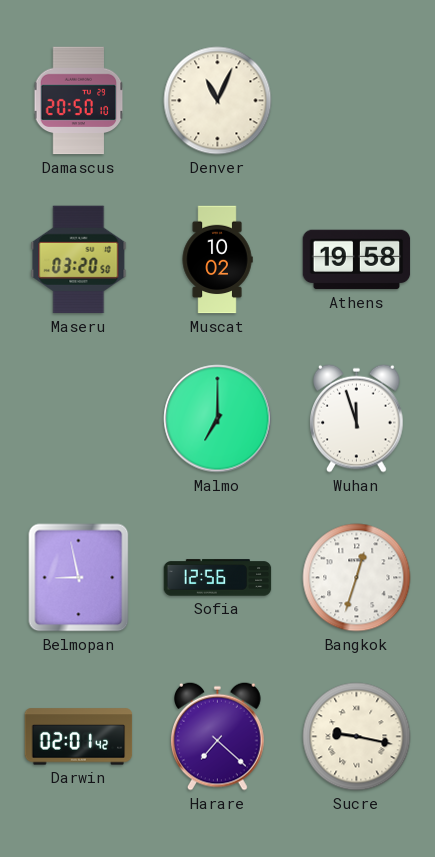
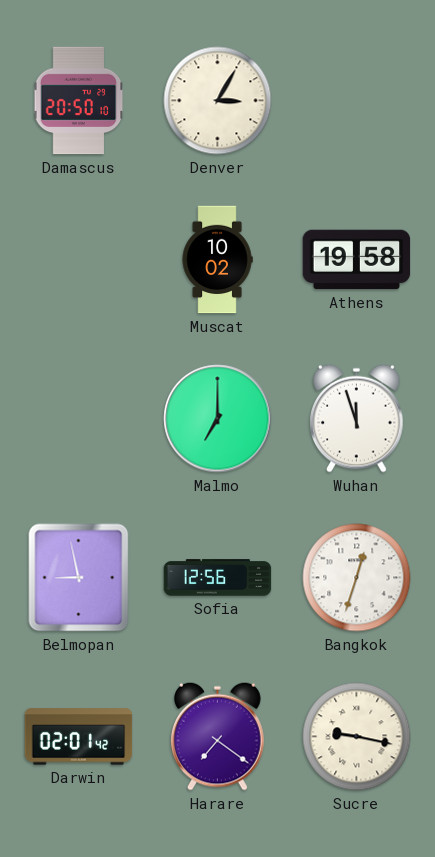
Denver: 11:04 -> 3:05
Maseru: 03:20 -> none
Harare: 7:22 -> 7:21
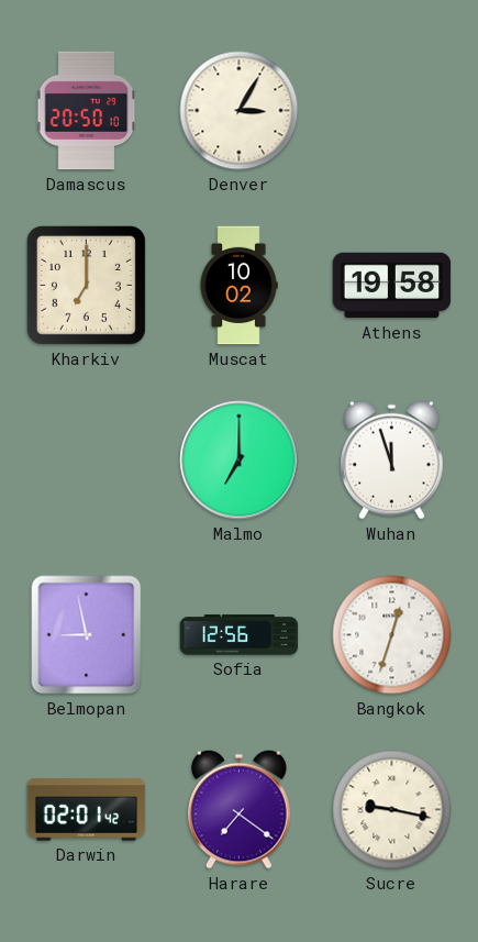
Kharkiv: none -> 7:00
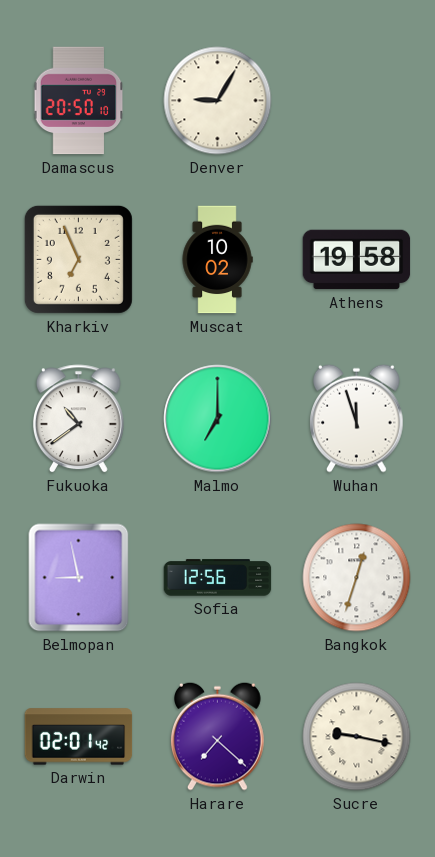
Denver: 3:05 -> 9:05
Kharkiv: 7:00 -> 6:56
Fukuoka: none -> 10:39
Harare: 7:21 -> 7:22
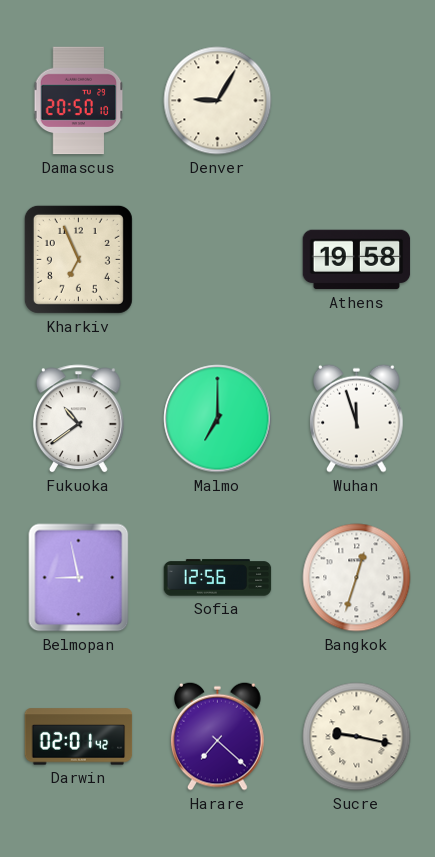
Muscat: 10:02 -> none
